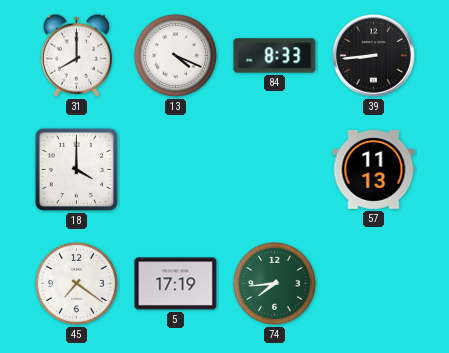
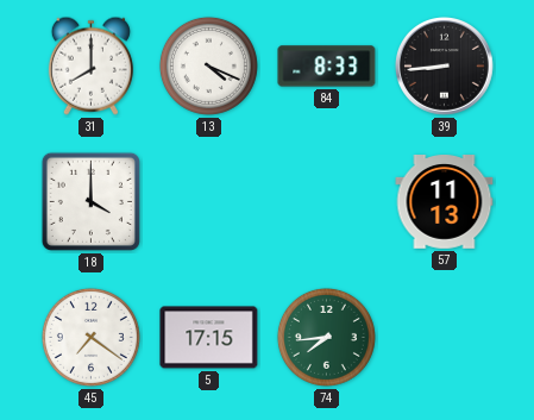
5: 17:19 -> 17:15
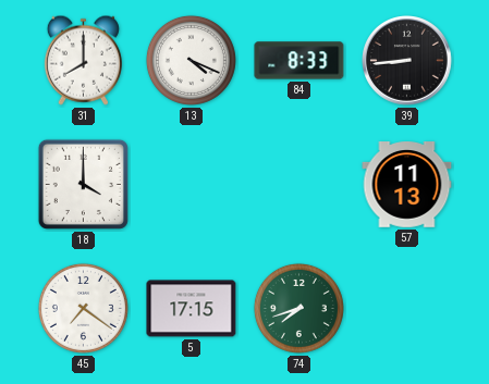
74: 7:44 -> 7:42
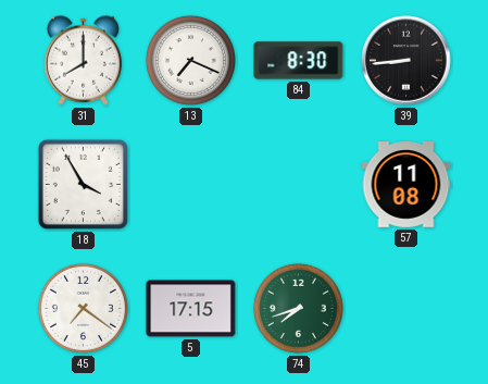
13: 4:19 -> 7:19
84: 8:33 -> 8:30
18: 4:00 -> 3:55
57: 11:13 -> 11:08
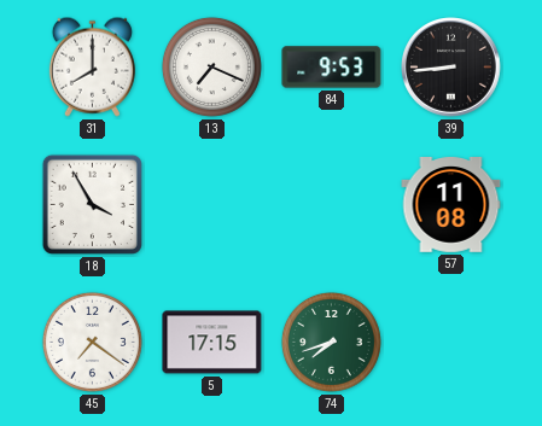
84: 8:30 -> 9:53
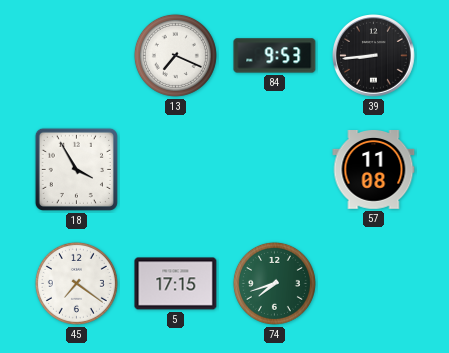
31: 8:00 -> none
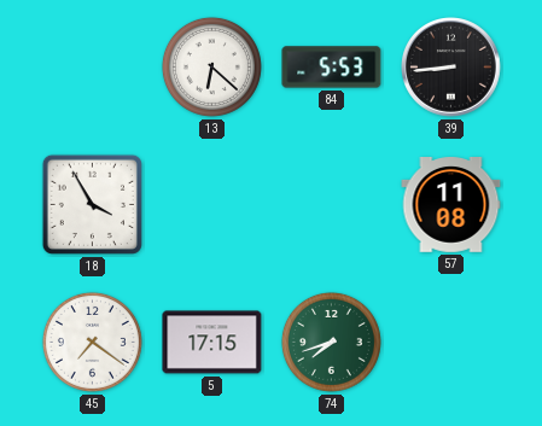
13: 7:19 -> 6:22
84: 9:53 -> 5:53
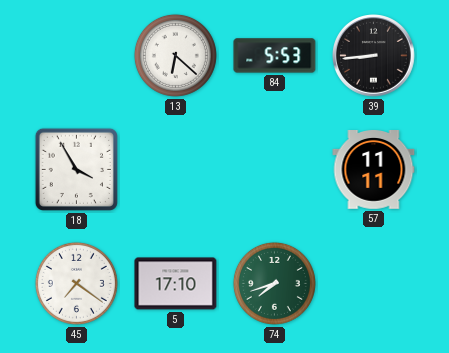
57: 11:08 -> 11:11
5: 17:15 -> 17:10
